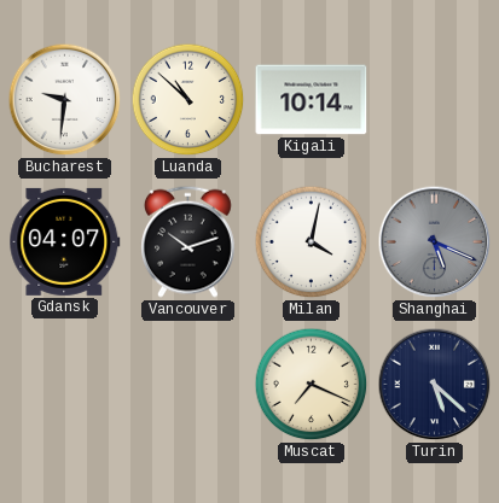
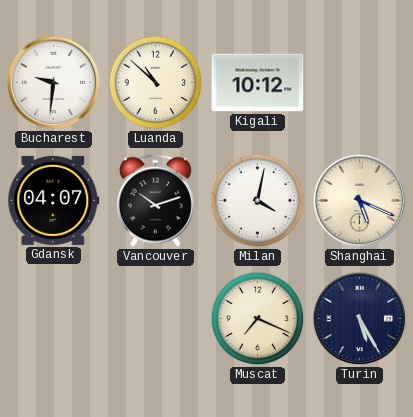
Kigali: 10:14 -> 10:12
Shanghai dial: grey -> cream
Turin: 5:22 -> 5:25
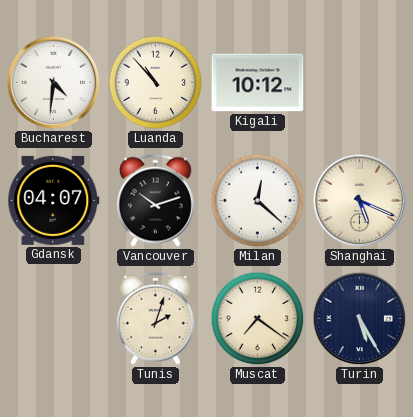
Bucharest: 9:31 -> 4:31
Luanda: 10:52 -> 10:53
Milan: 4:02 -> 12:22
Tunis: none -> 2:03
Muscat: 7:19 -> 7:21
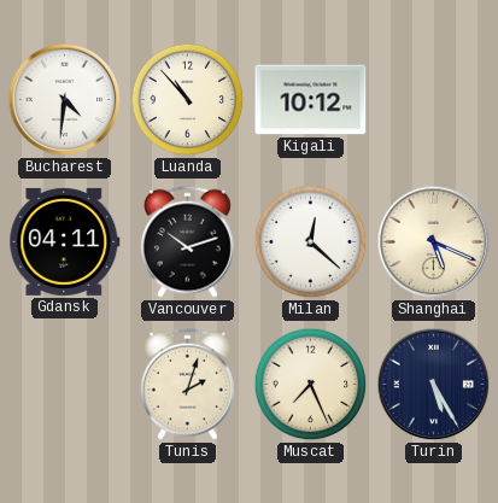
Gdansk: 04:07 -> 04:11
Muscat: 7:21 -> 7:26
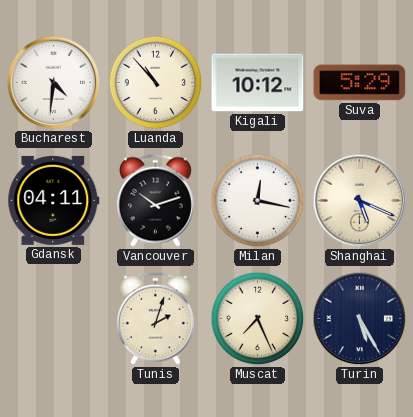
Suva: none -> 5:29
Milan: 12:22 -> 12:17
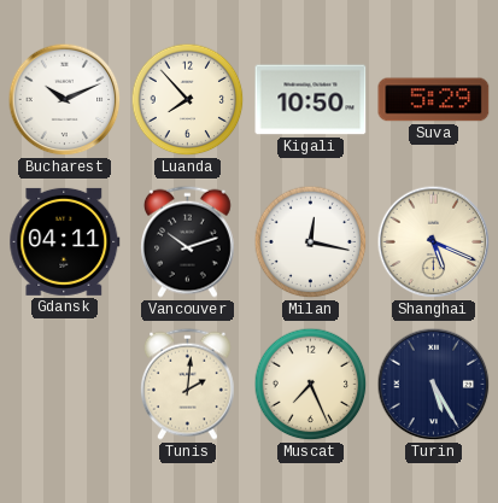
Bucharest: 4:31 -> 10:11
Luanda: 10:53 -> 7:53
Kigali: 10:12 -> 10:50
Tunis: 2:03 -> 2:01
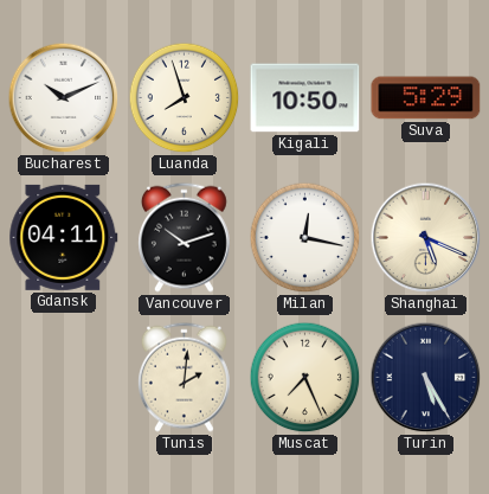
Luanda: 7:53 -> 7:57
